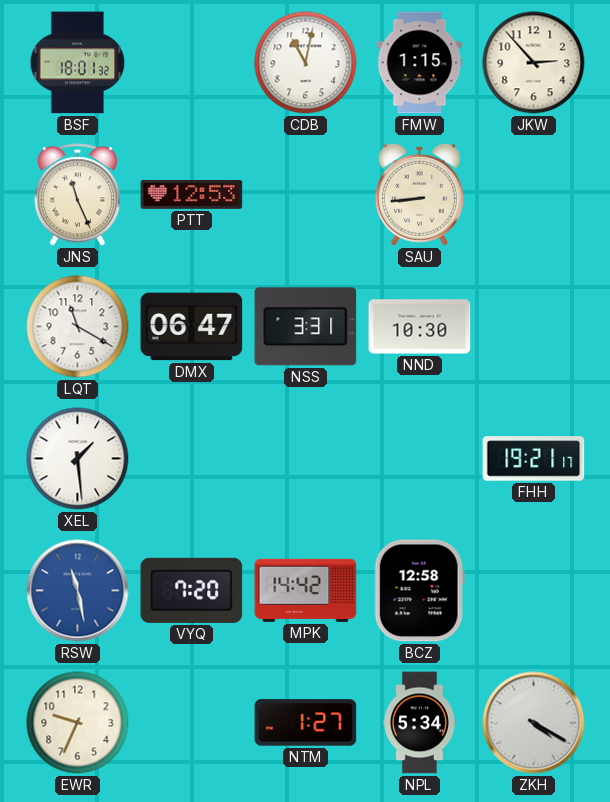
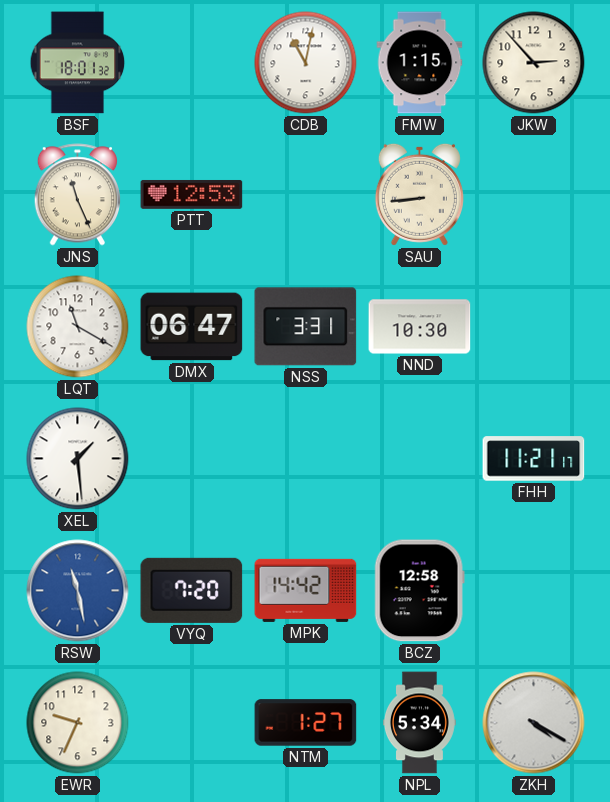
FHH: 19:21 -> 11:21
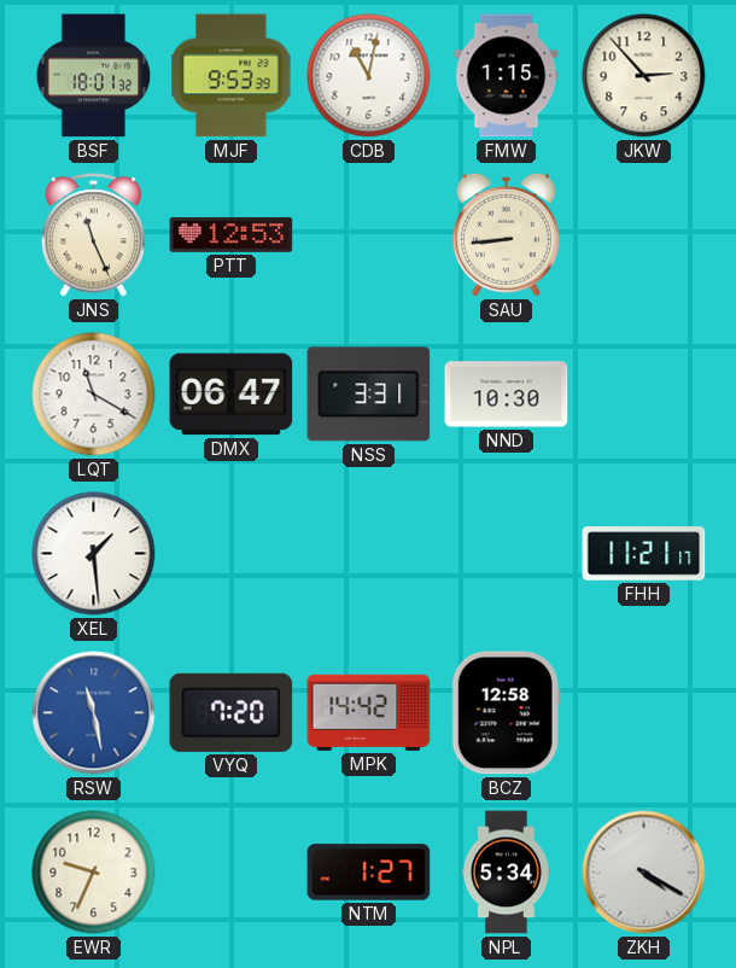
MJF: none -> 9:53
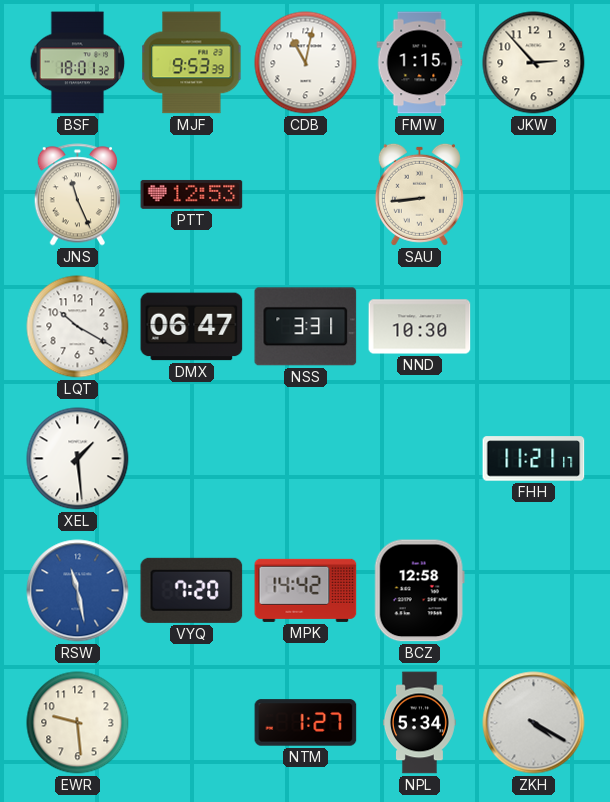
LQT: 11:20 -> 10:20
EWR: 9:34 -> 9:29
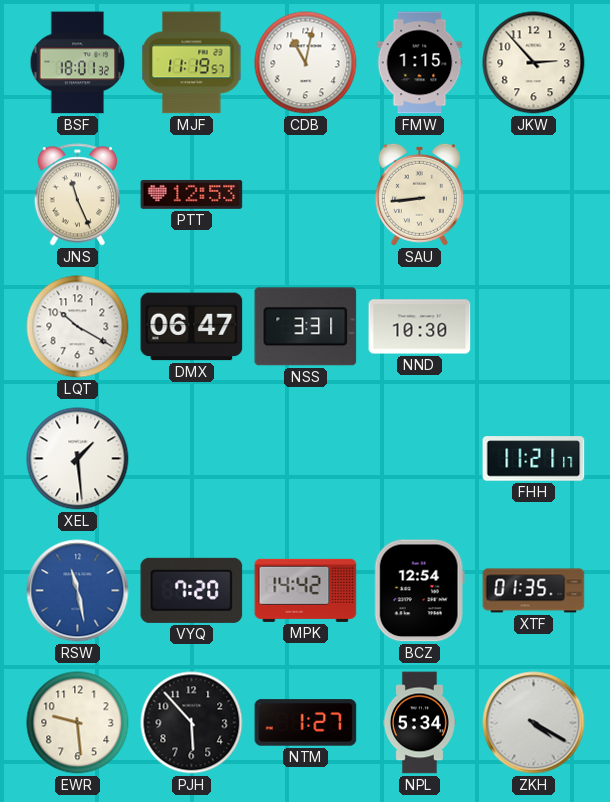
MJF: 9:53 -> 11:19
BCZ: 12:58 -> 12:54
XTF: none -> 01:35
PJH: none -> 5:53
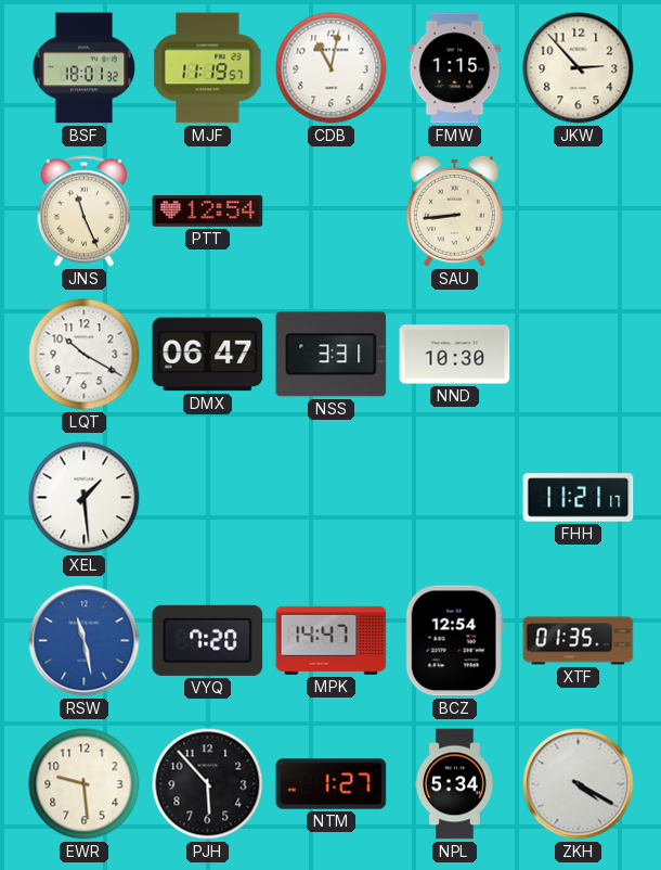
PTT: 12:53 -> 12:54
MPK: 14:42 -> 14:47
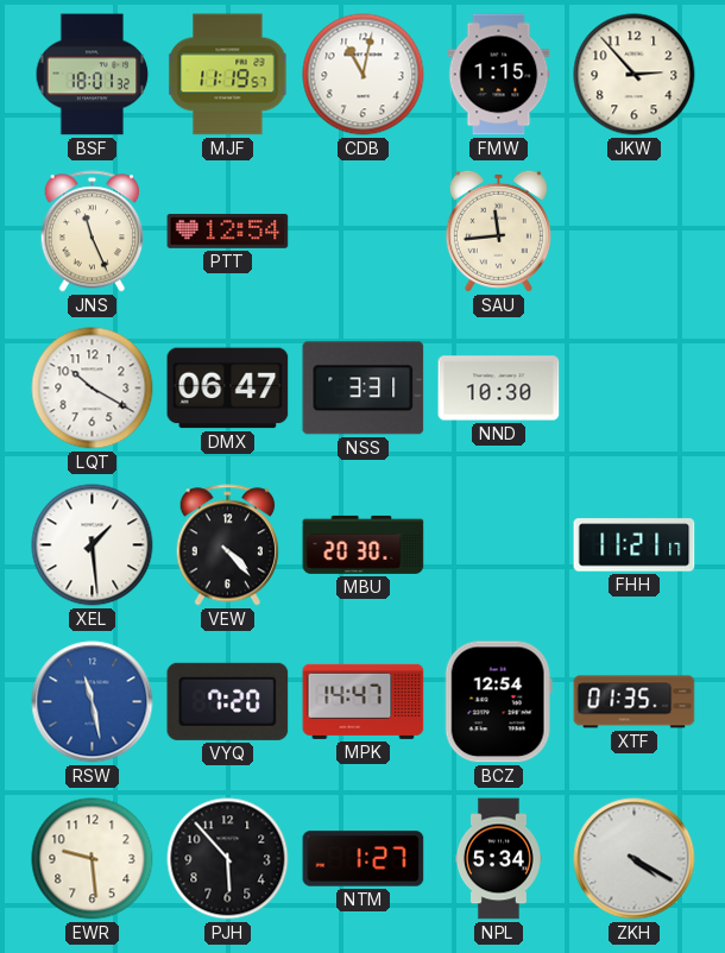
SAU: 8:44 -> 11:44
VEW: none -> 4:23
MBU: none -> 20:30
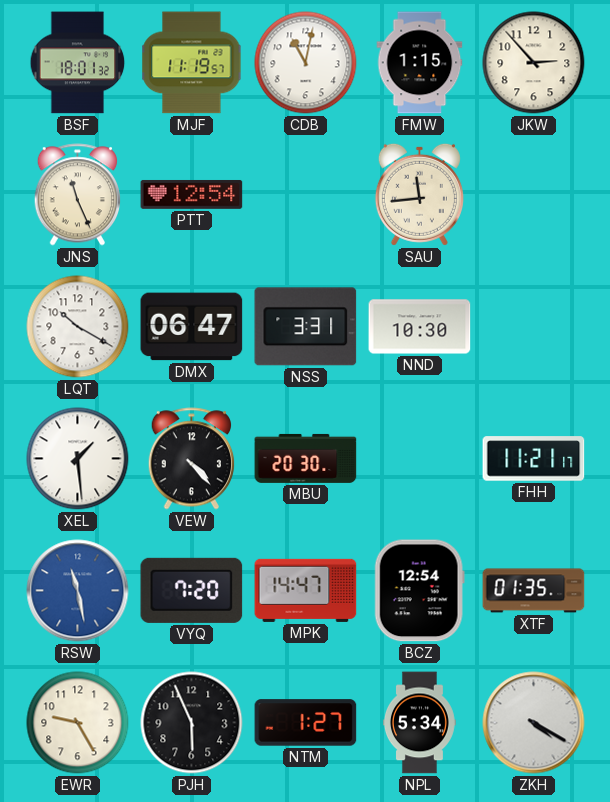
EWR: 9:29 -> 9:25
PJH: 5:53 -> 5:56
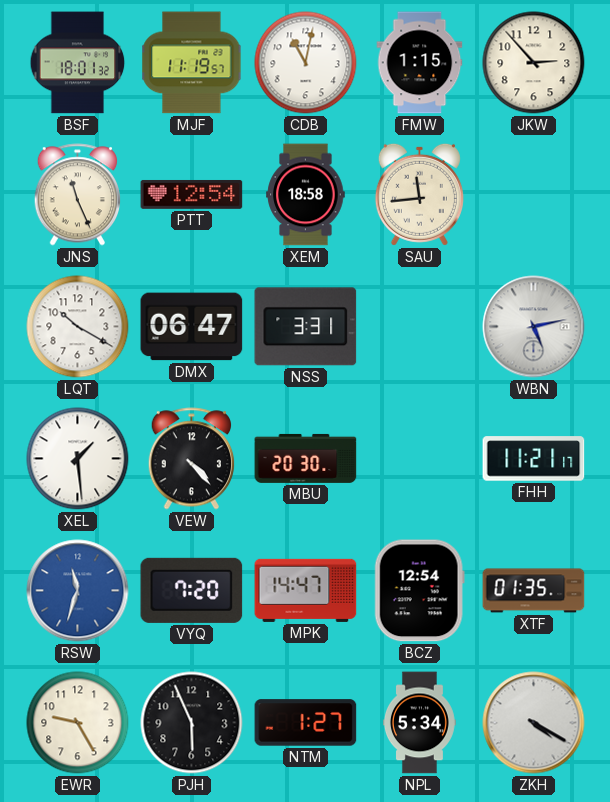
XEM: none -> 18:58
NND: 10:30 -> none
WBN: none -> 5:13
RSW: 11:28 -> 11:33
